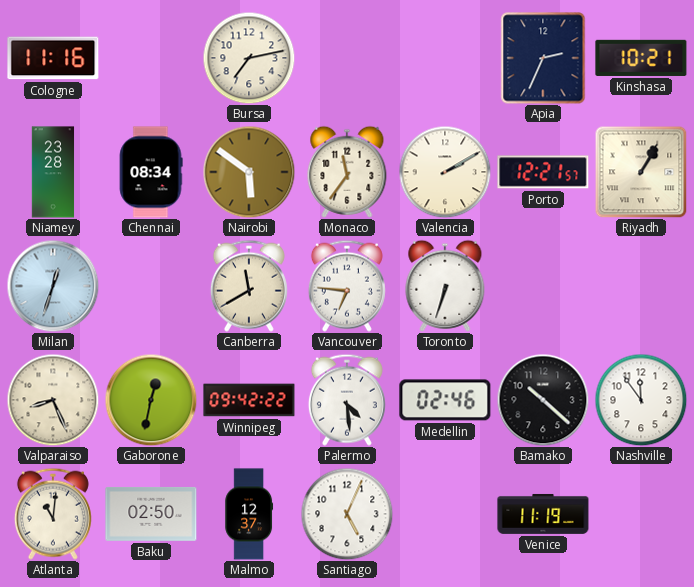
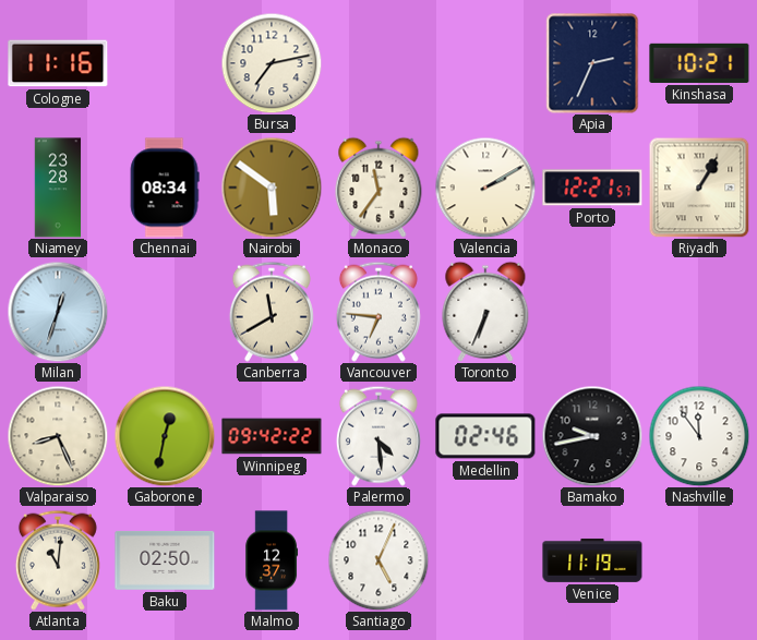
Toronto: 6:33 -> 6:34
Bamako: 10:22 -> 9:43
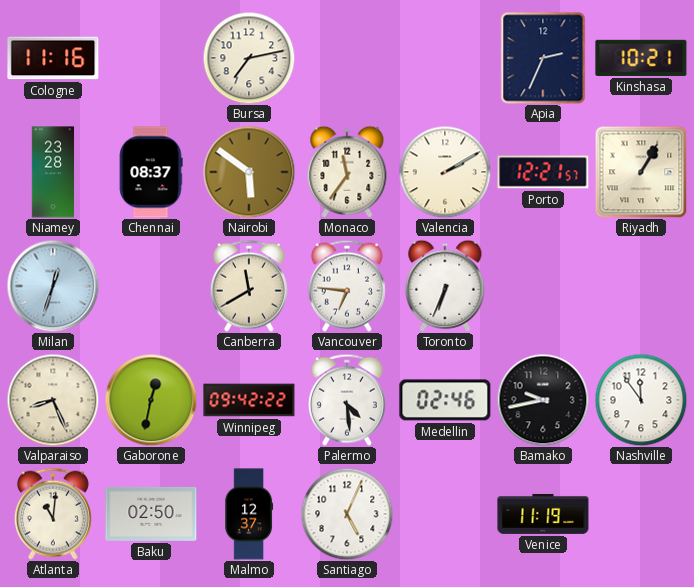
Chennai: 08:34 -> 08:37
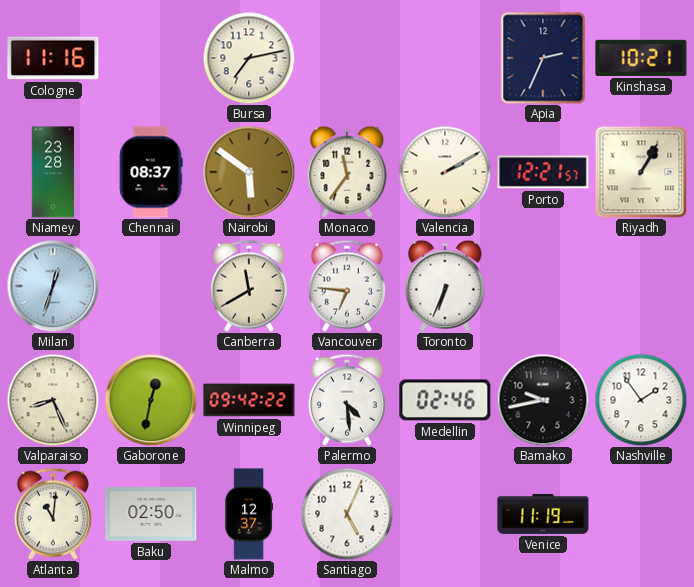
Nashville: 11:54 -> 1:54
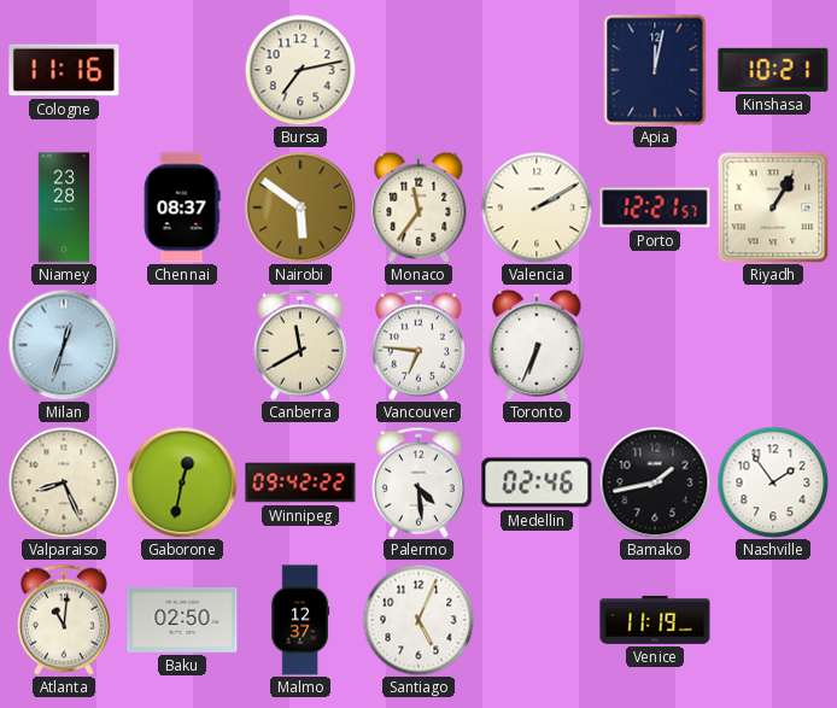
Apia: 2:34 -> 12:02
Bamako: 9:43 -> 1:43
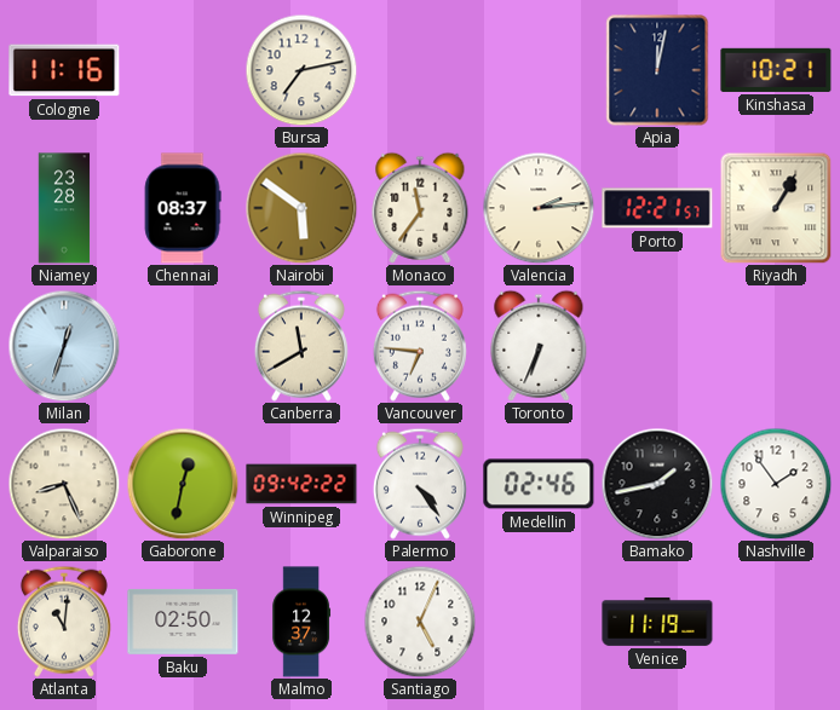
Valencia: 2:10 -> 2:14
Palermo: 4:29 -> 4:24
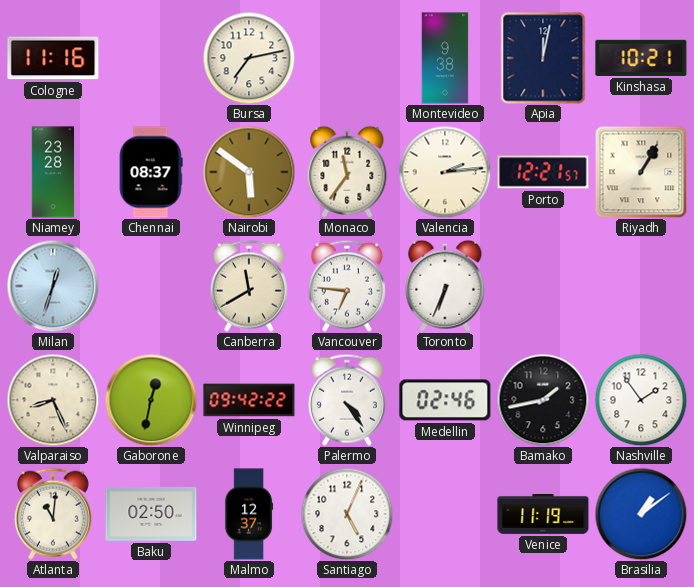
Montevideo: none -> 9:38
Brasilia: none -> 1:09
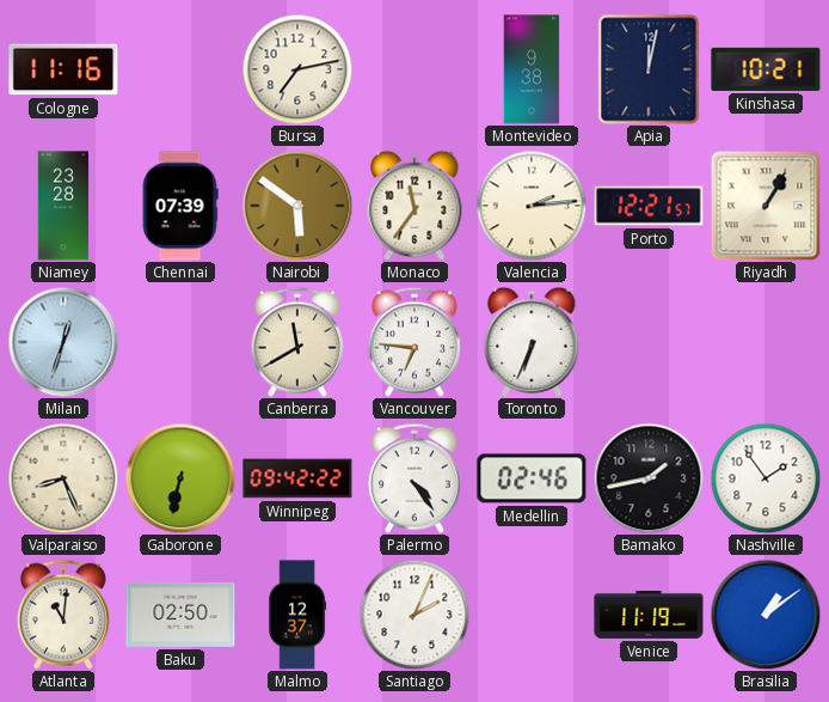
Chennai: 08:37 -> 07:39
Gaborone: 12:32 -> 6:32
Santiago: 5:04 -> 2:04
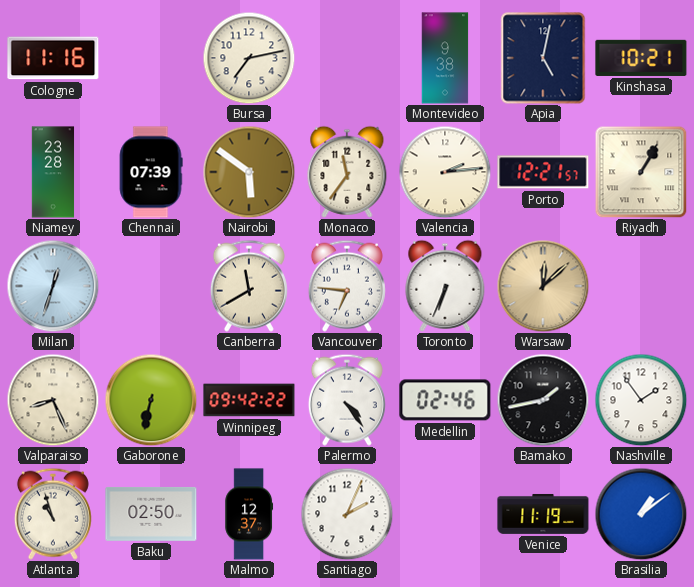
Apia: 12:02 -> 5:02
Warsaw: none -> 12:08
Atlanta: 11:01 -> 10:57
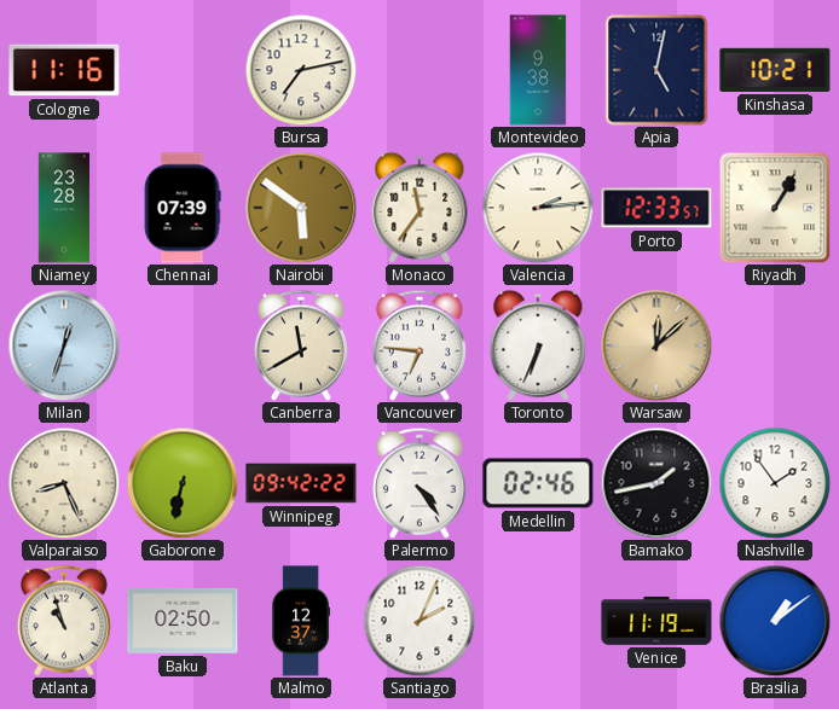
Porto: 12:21 -> 12:33
